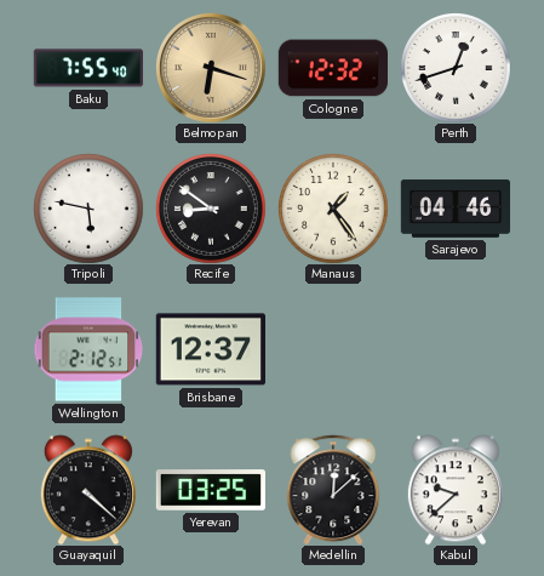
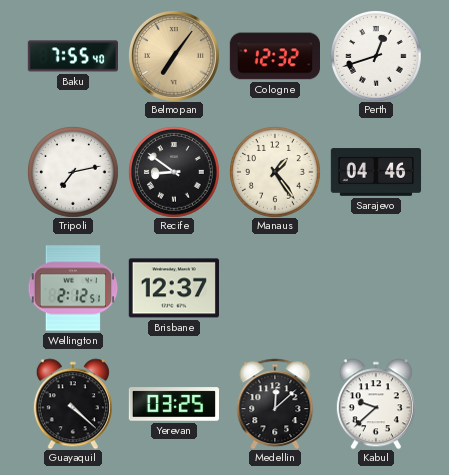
Belmopan: 6:18 -> 7:06
Tripoli: 5:47 -> 7:13
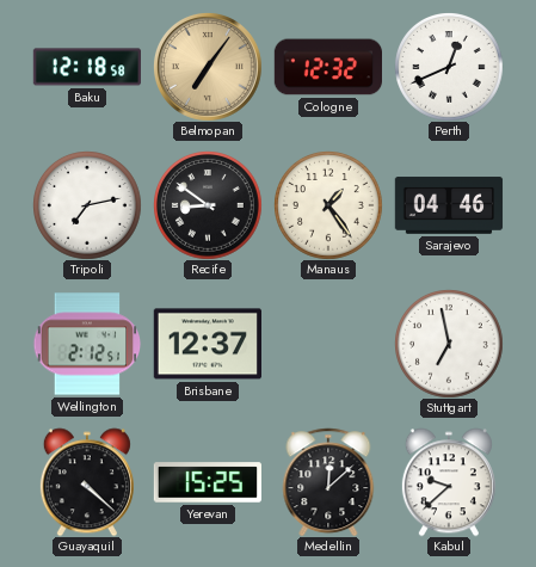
Baku: 7:55 -> 12:18
Perth: 12:42 -> 12:41
Stuttgart: none -> 6:58
Yerevan: 03:25 -> 15:25
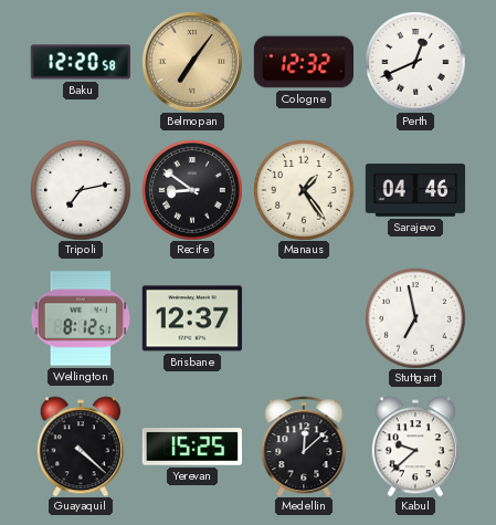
Baku: 12:18 -> 12:20
Wellington: 2:12 -> 8:12
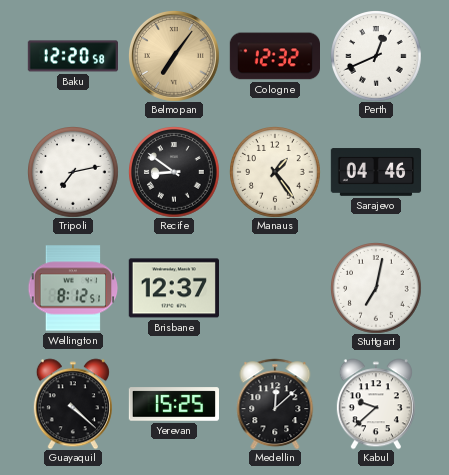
Stuttgart: 6:58 -> 7:02
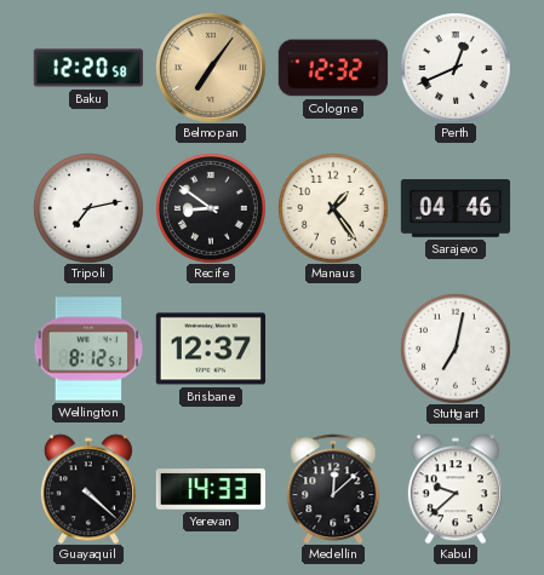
Yerevan: 15:25 -> 14:33
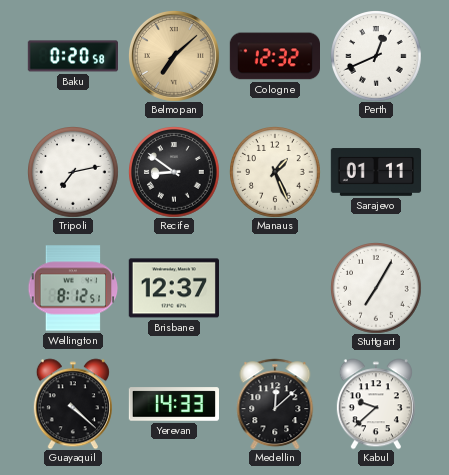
Baku: 12:20 -> 0:20
Belmopan: 7:06 -> 7:08
Manaus: 1:24 -> 1:26
Sarajevo: 04:46 -> 01:11
Stuttgart: 7:02 -> 7:05
